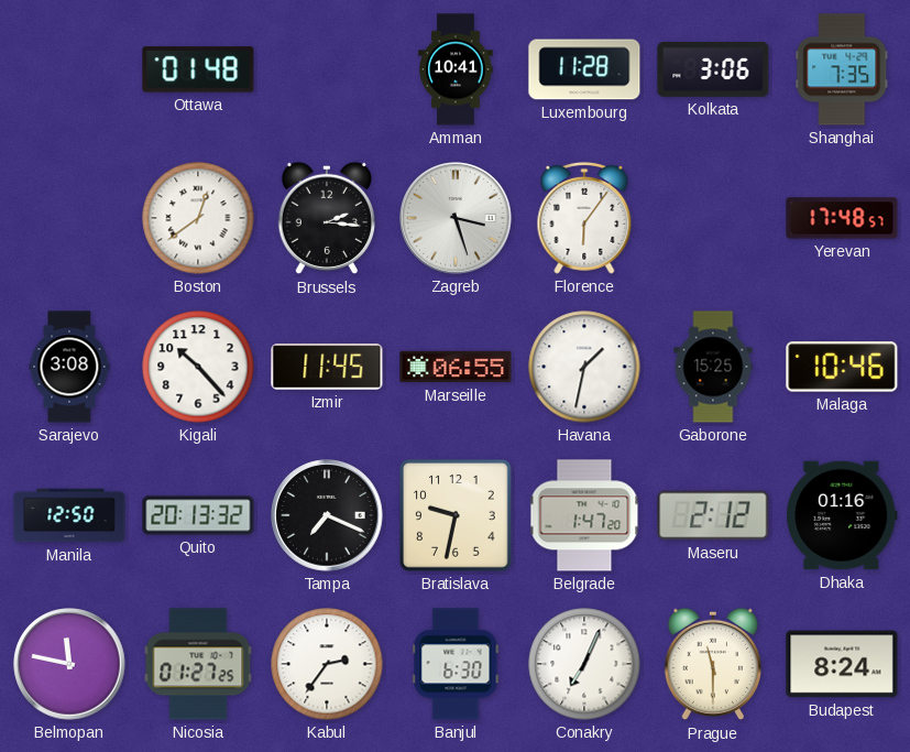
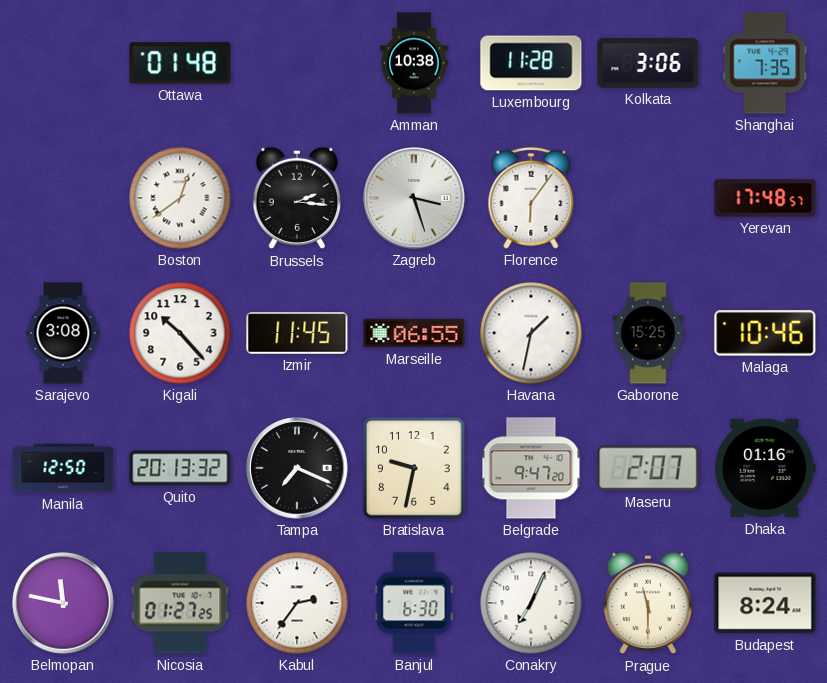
Amman: 10:41 -> 10:38
Belgrade: 1:47 -> 9:47
Maseru: 2:12 -> 2:07
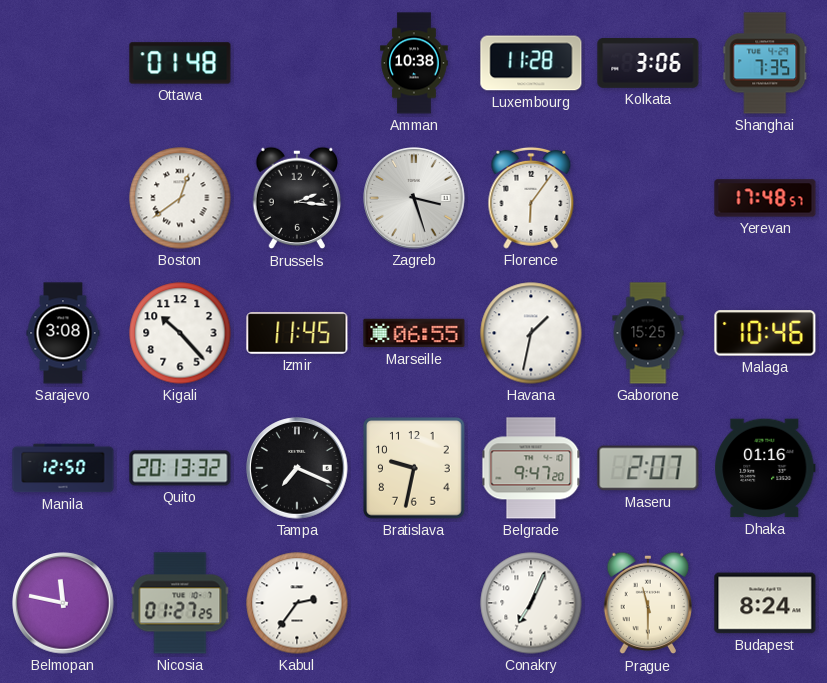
Banjul: 6:30 -> none
